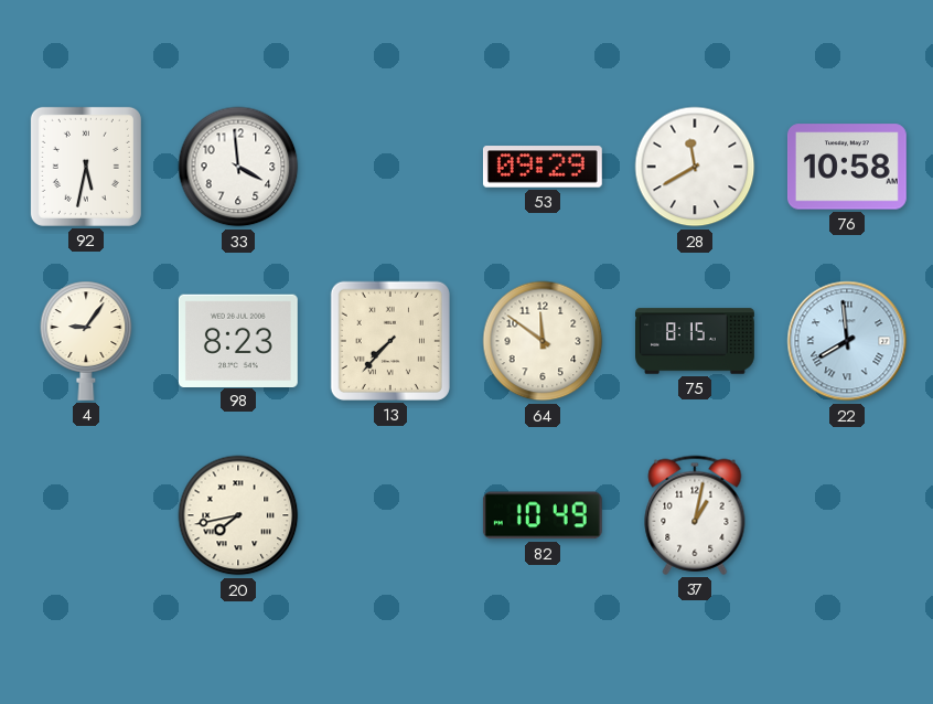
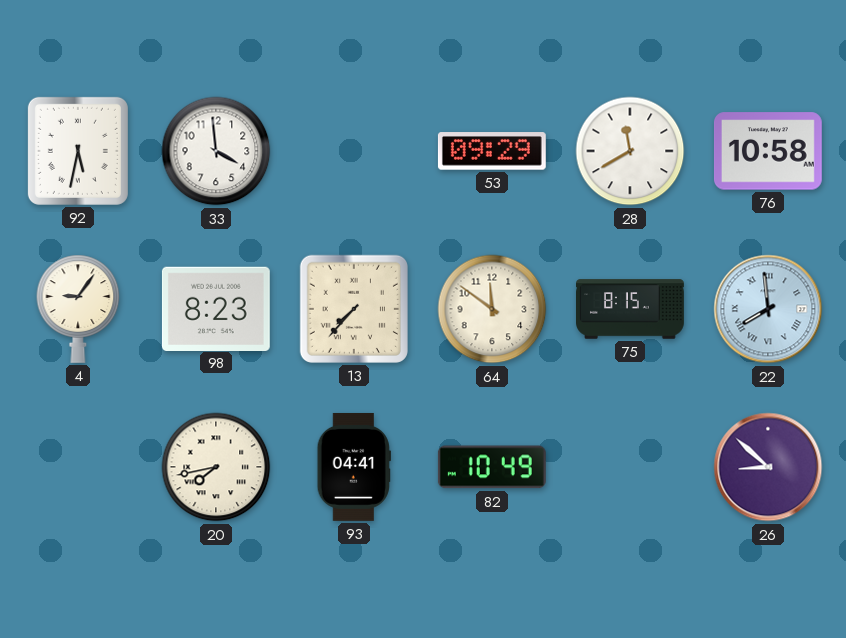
93: none -> 04:41
37: 1:02 -> none
26: none -> 8:52
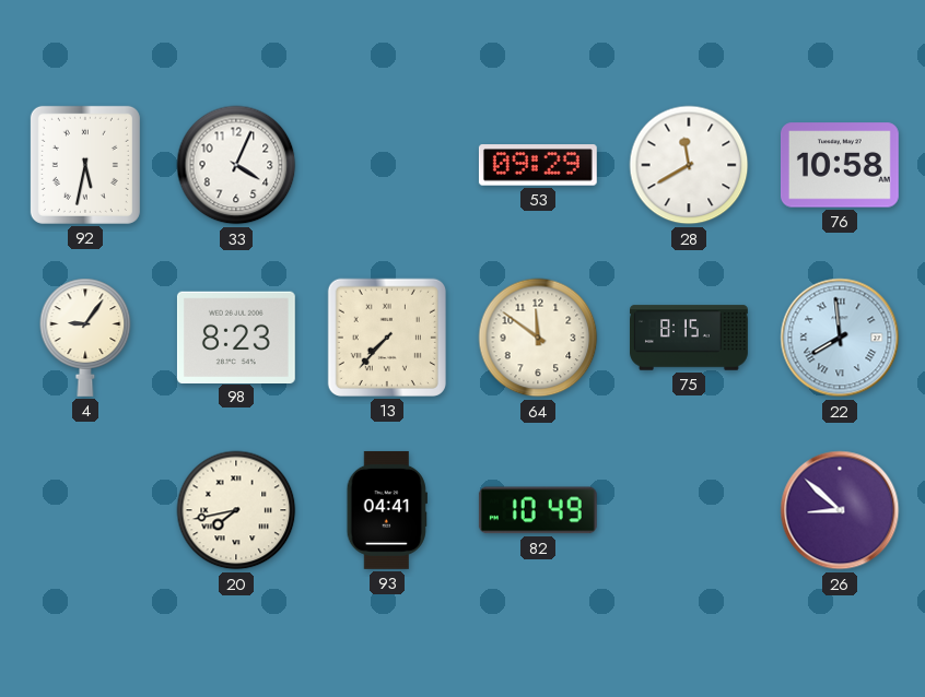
33: 3:59 -> 4:04
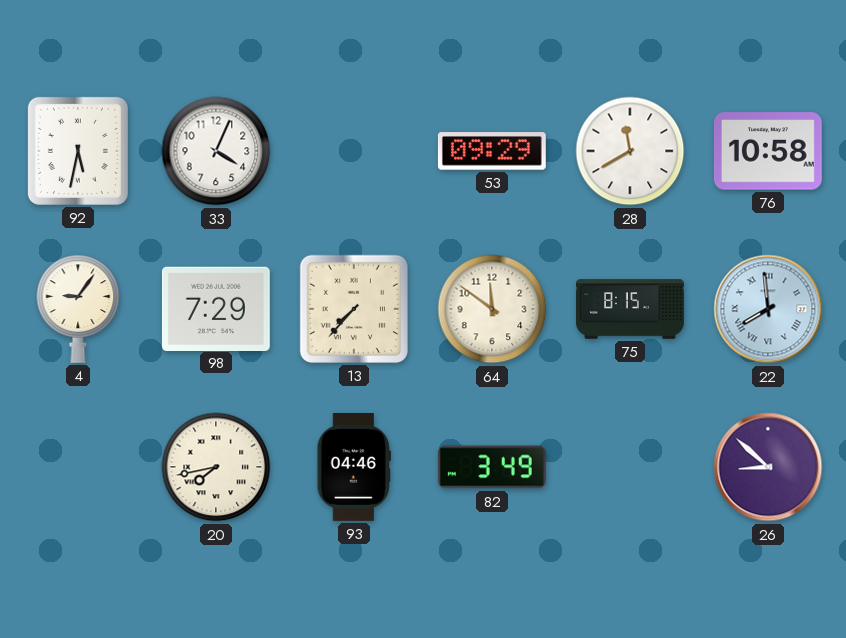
98: 8:23 -> 7:29
93: 04:41 -> 04:46
82: 10:49 -> 3:49
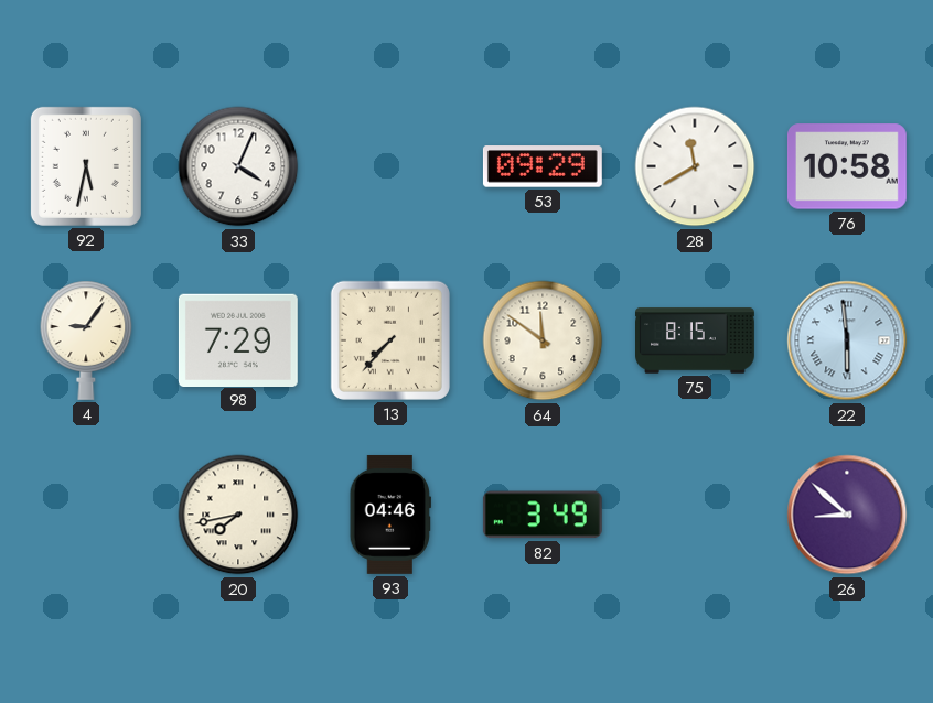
22: 7:59 -> 5:59
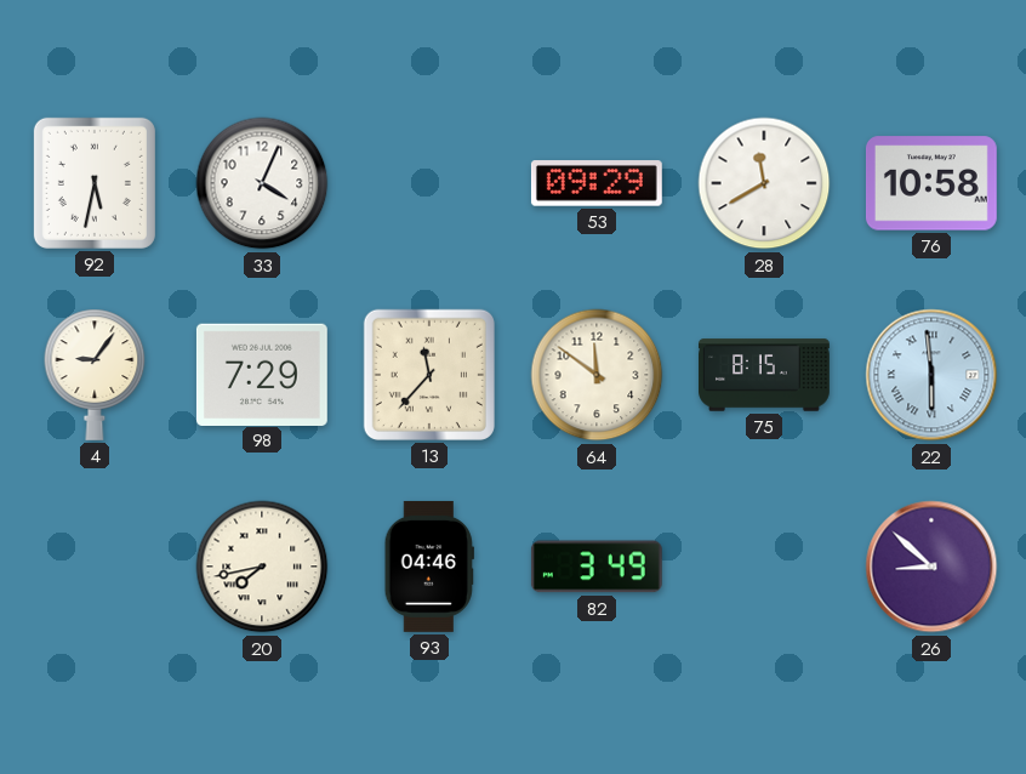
13: 7:37 -> 11:37
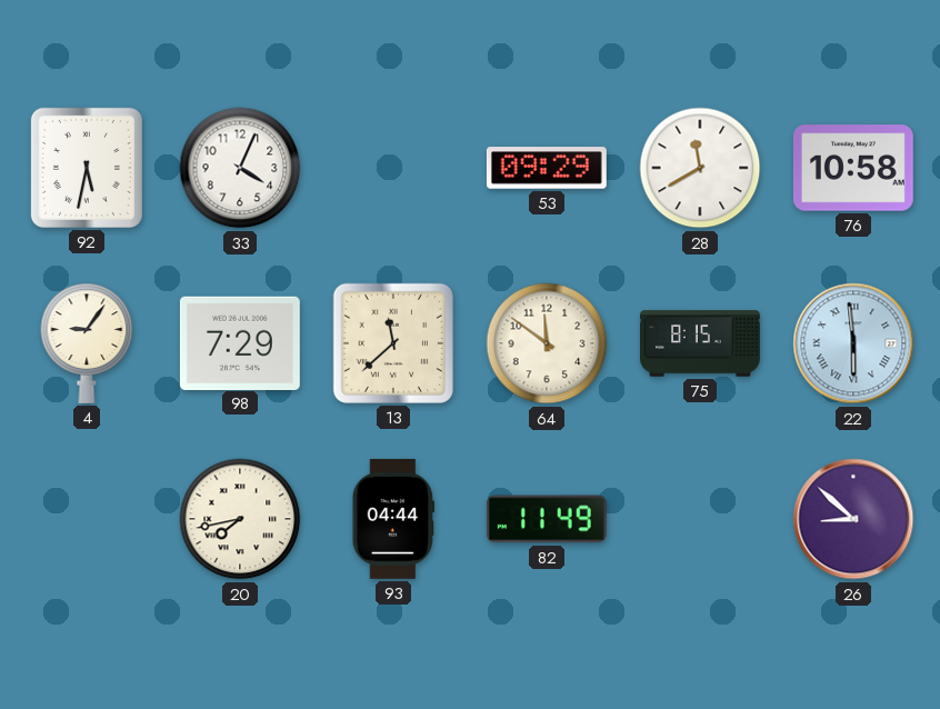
13: 11:37 -> 11:38
93: 04:46 -> 04:44
82: 3:49 -> 11:49
